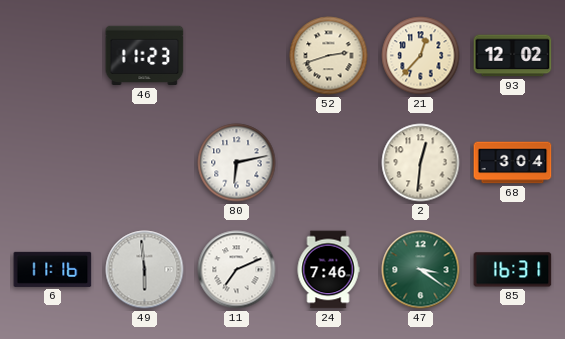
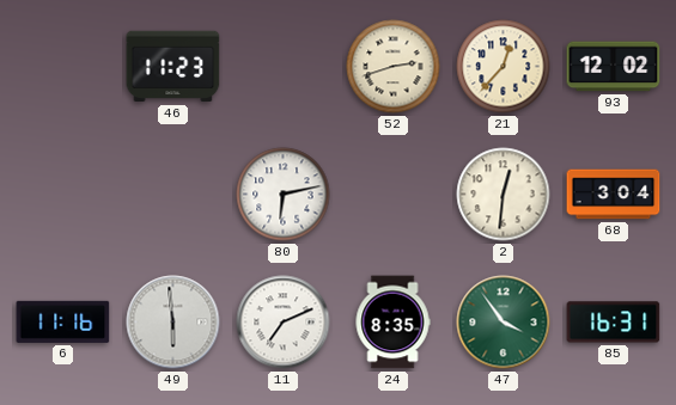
24: 7:46 -> 8:35
47: 3:21 -> 3:54
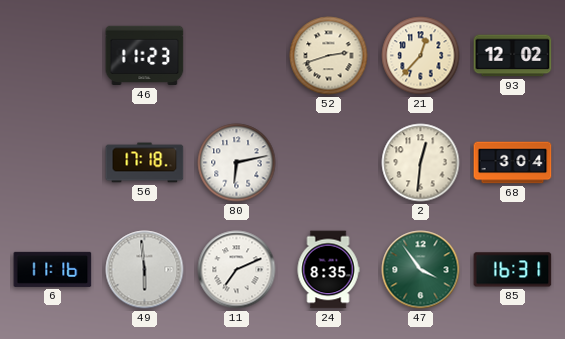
56: none -> 17:18
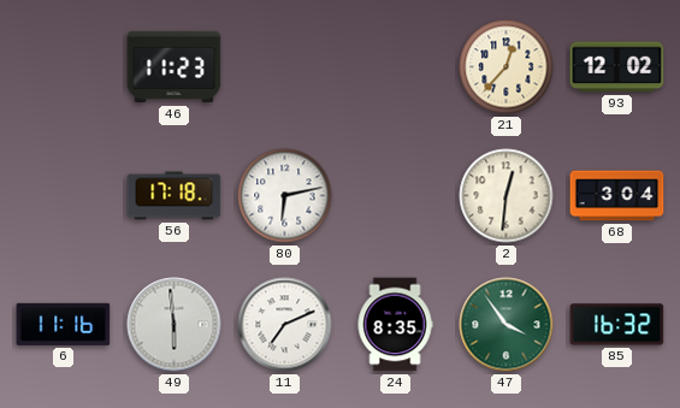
52: 2:42 -> none
85: 16:31 -> 16:32
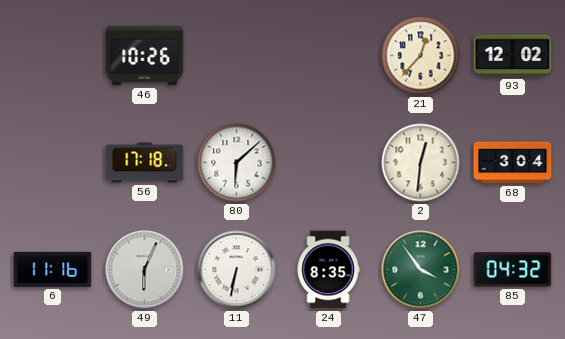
46: 11:23 -> 10:26
80: 6:13 -> 6:08
49: 5:59 -> 6:04
11: 7:11 -> 6:32
85: 16:32 -> 04:32
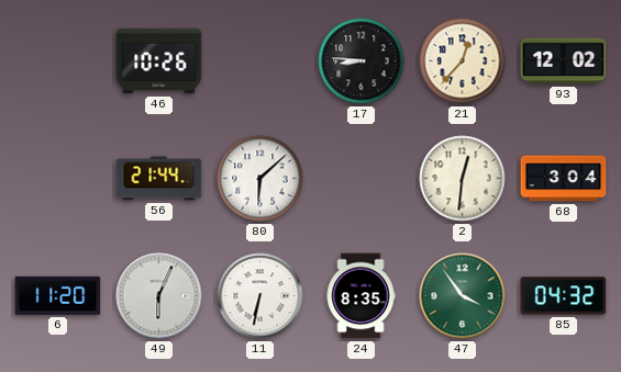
17: none -> 8:46
56: 17:18 -> 21:44
6: 11:16 -> 11:20
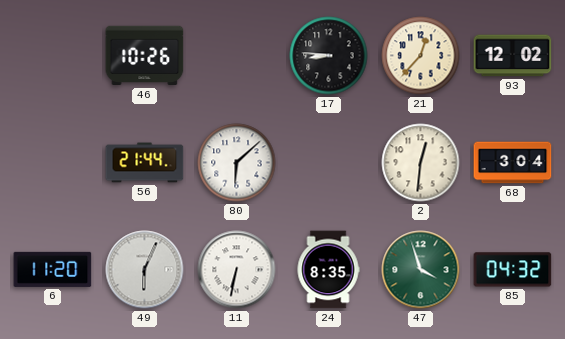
47: 3:54 -> 3:57
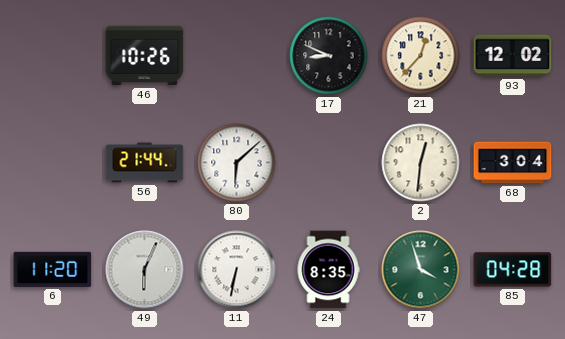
17: 8:46 -> 8:49
85: 04:32 -> 04:28
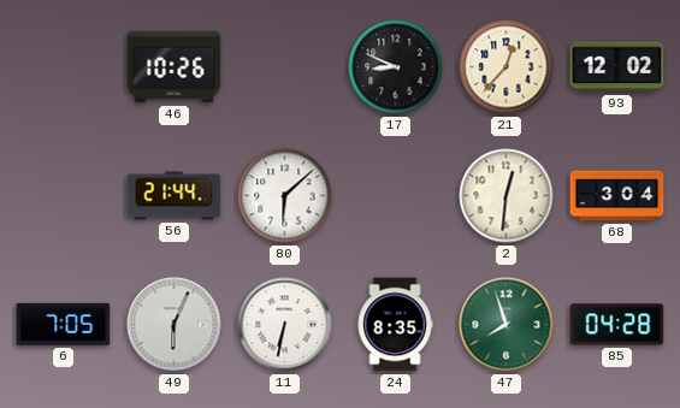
6: 11:20 -> 7:05
47: 3:57 -> 7:57
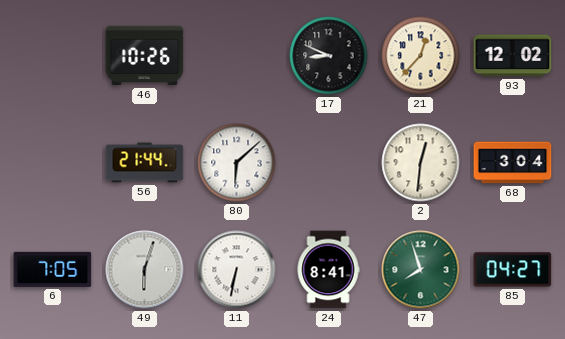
49: 6:04 -> 6:03
24: 8:35 -> 8:41
85: 04:28 -> 04:27
